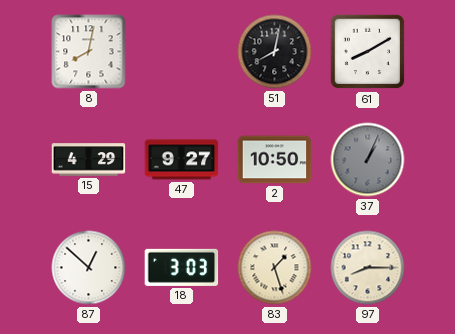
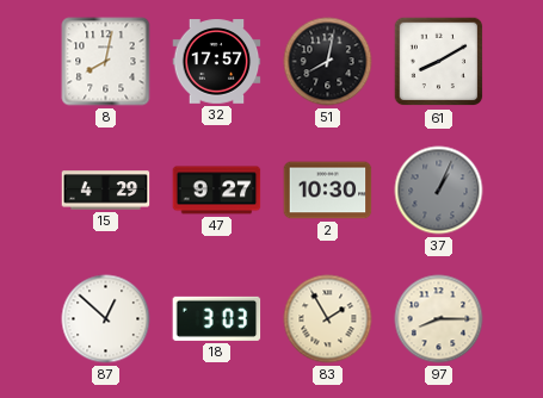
32: none -> 17:57
2: 10:50 -> 10:30
83: 1:27 -> 1:55
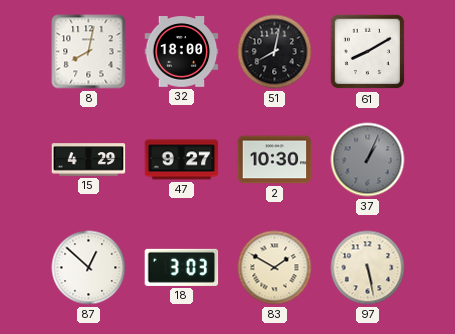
32: 17:57 -> 18:00
83: 1:55 -> 1:50
97: 8:15 -> 5:28
